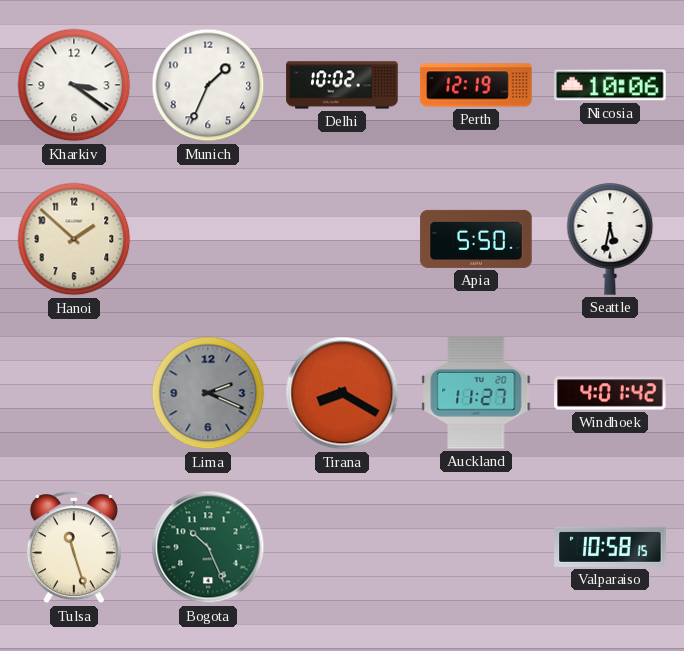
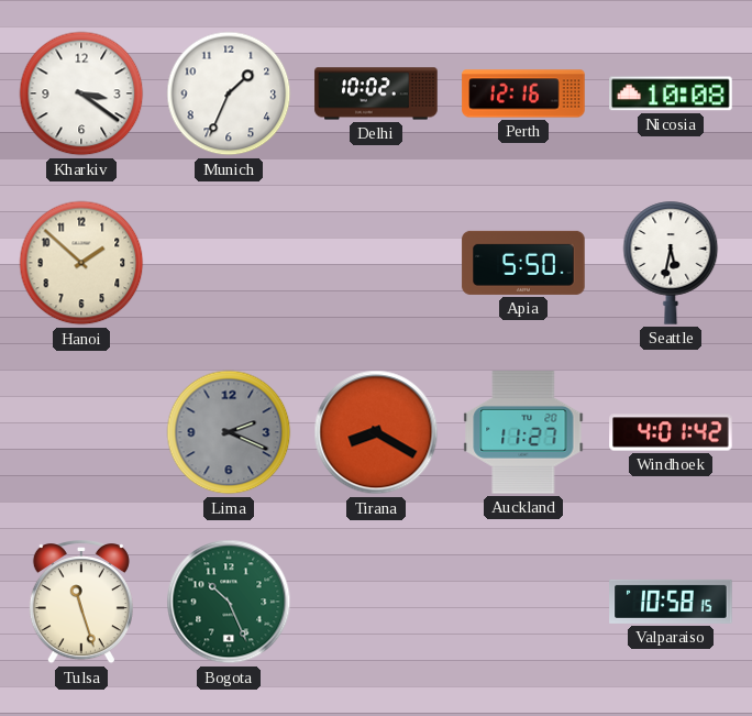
Perth: 12:19 -> 12:16
Nicosia: 10:06 -> 10:08
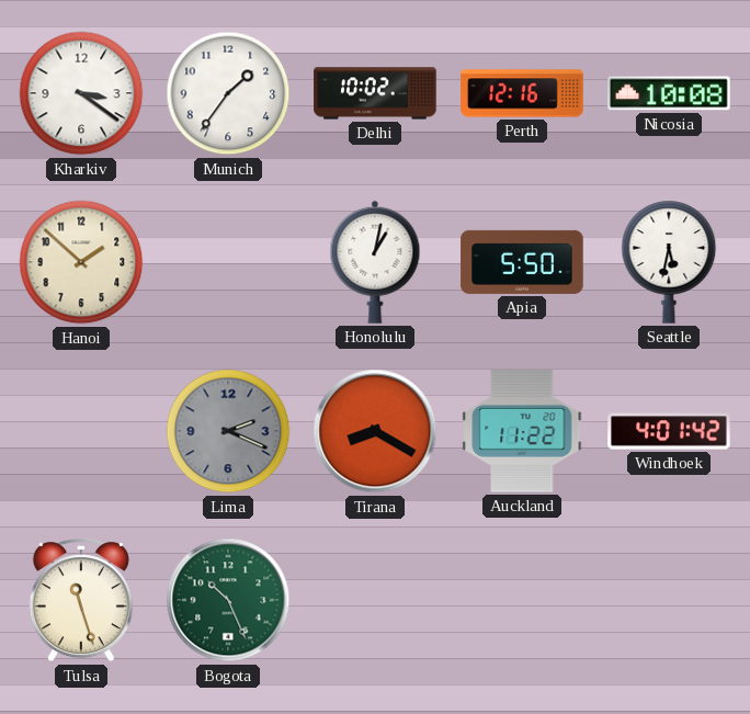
Munich: 1:34 -> 1:36
Honolulu: none -> 1:02
Auckland: 11:27 -> 11:22
Valparaiso: 10:58 -> none
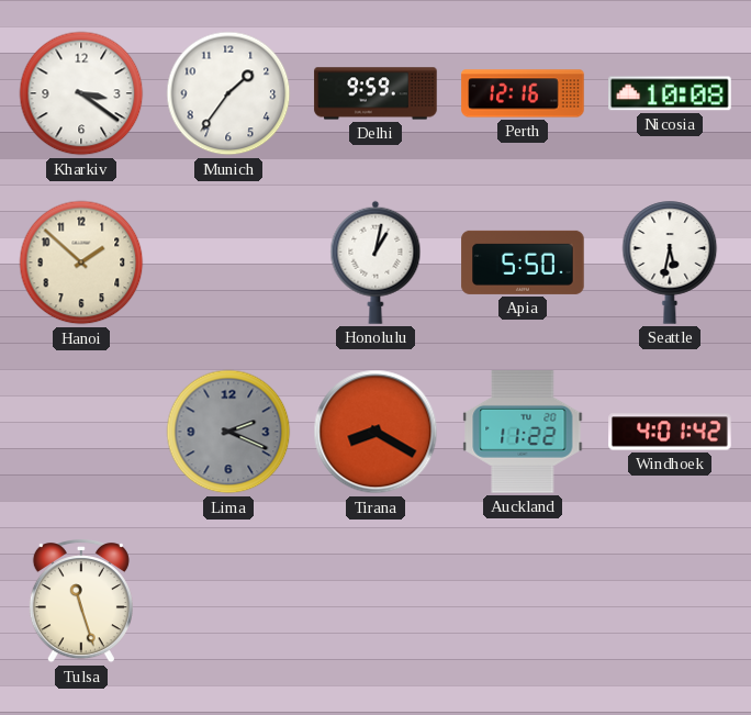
Delhi: 10:02 -> 9:59
Bogota: 10:26 -> none
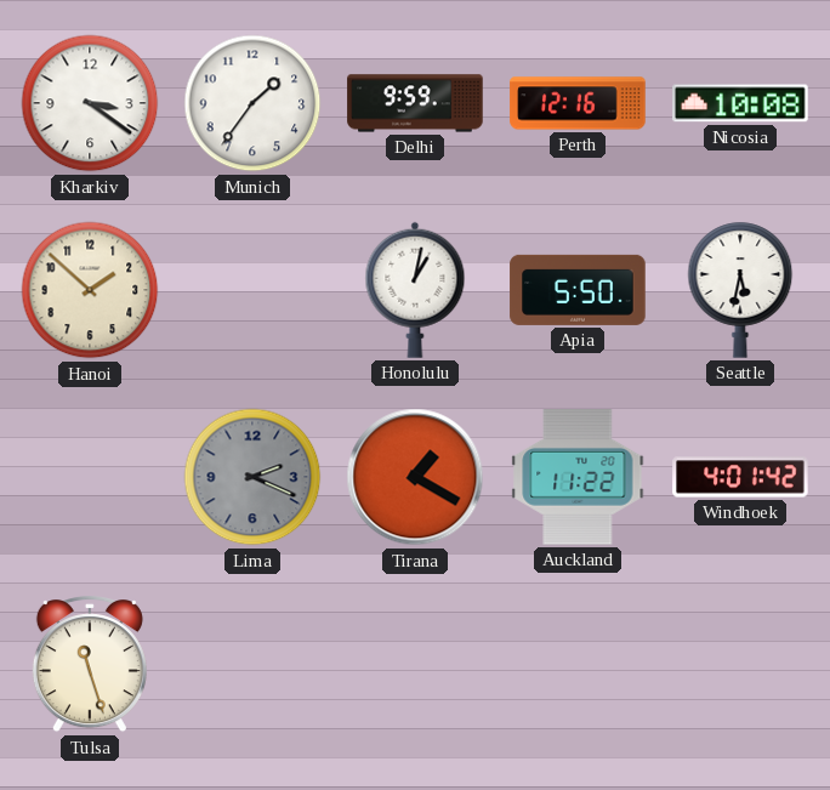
Tirana: 8:20 -> 1:20
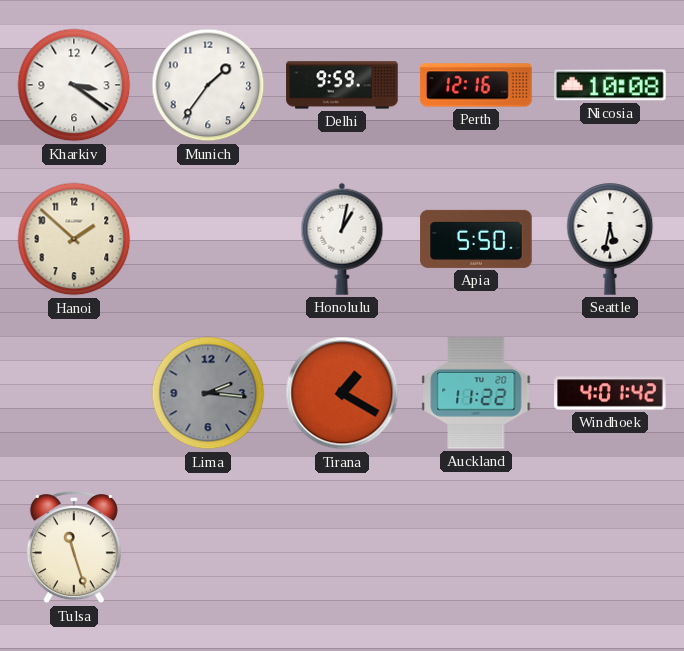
Lima: 2:19 -> 2:16
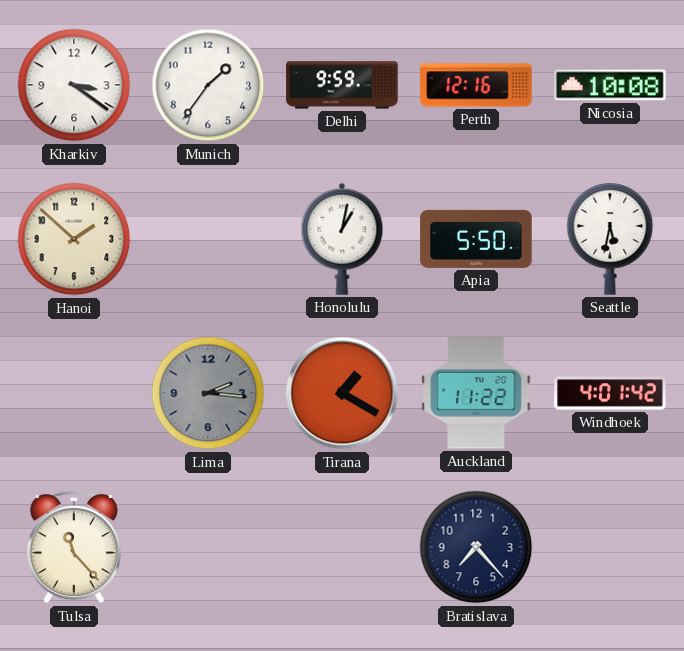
Tulsa: 11:27 -> 11:23
Bratislava: none -> 7:23
